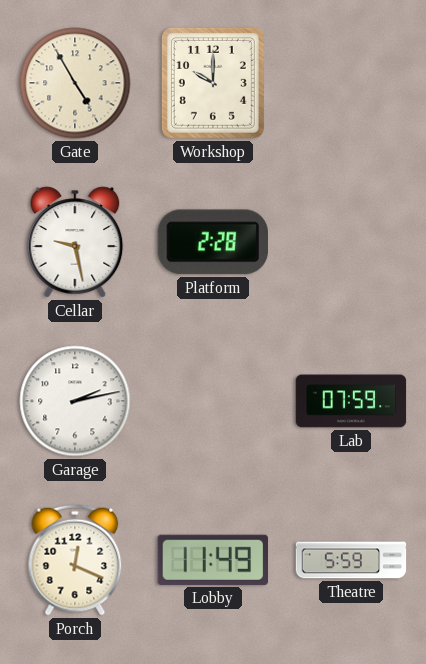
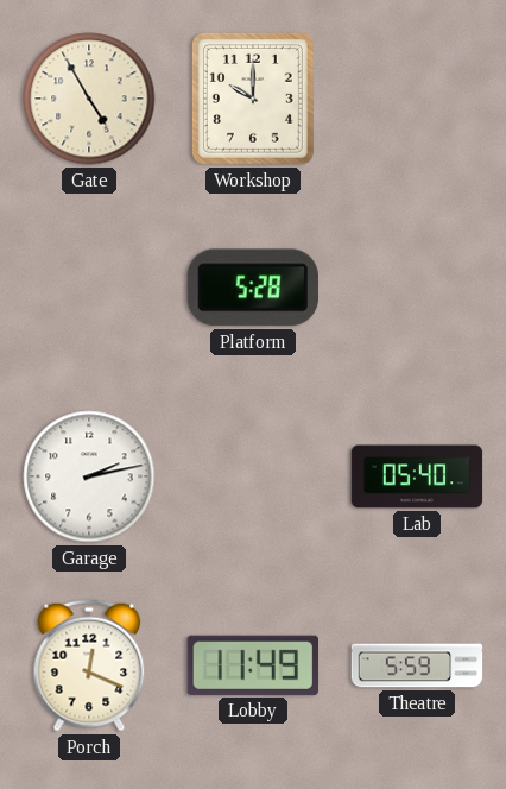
Cellar: 9:28 -> none
Platform: 2:28 -> 5:28
Lab: 07:59 -> 05:40
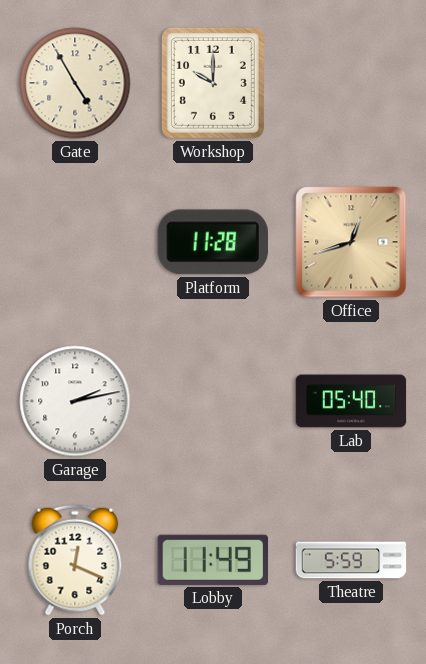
Platform: 5:28 -> 11:28
Office: none -> 12:42
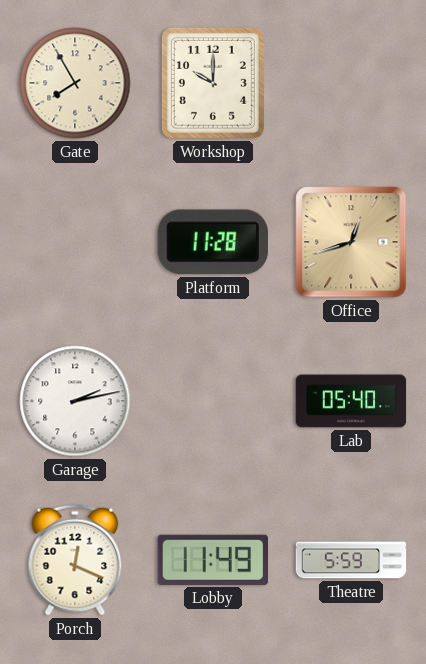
Gate: 4:55 -> 7:55
